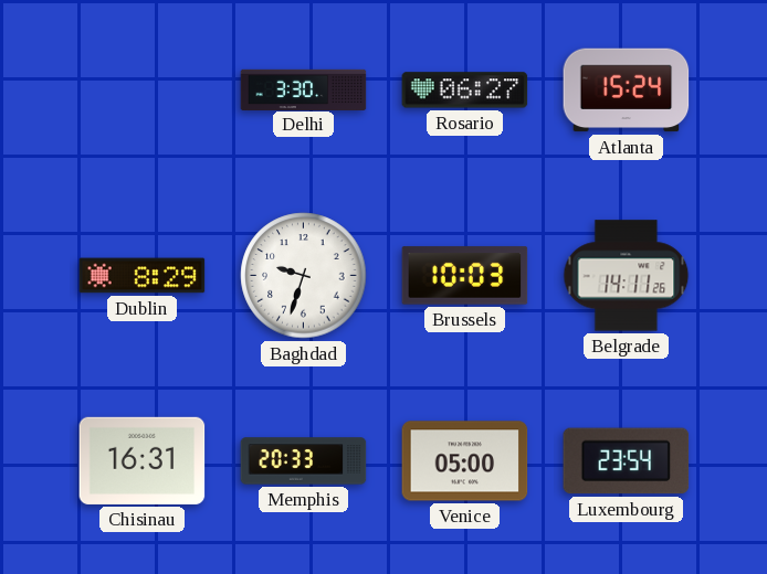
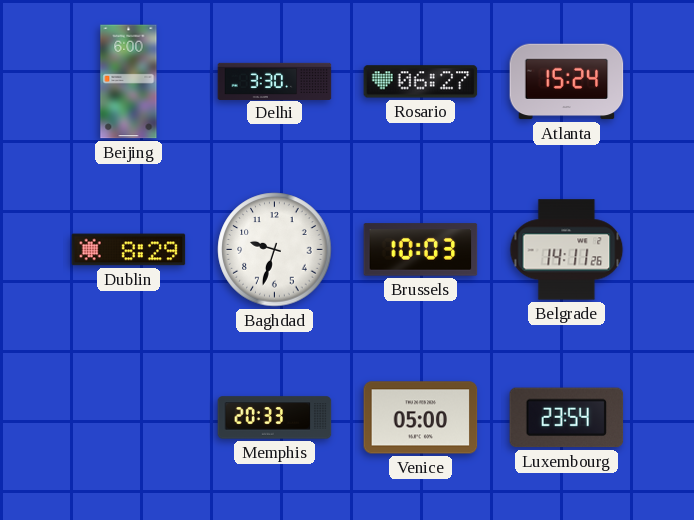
Beijing: none -> 6:00
Chisinau: 16:31 -> none
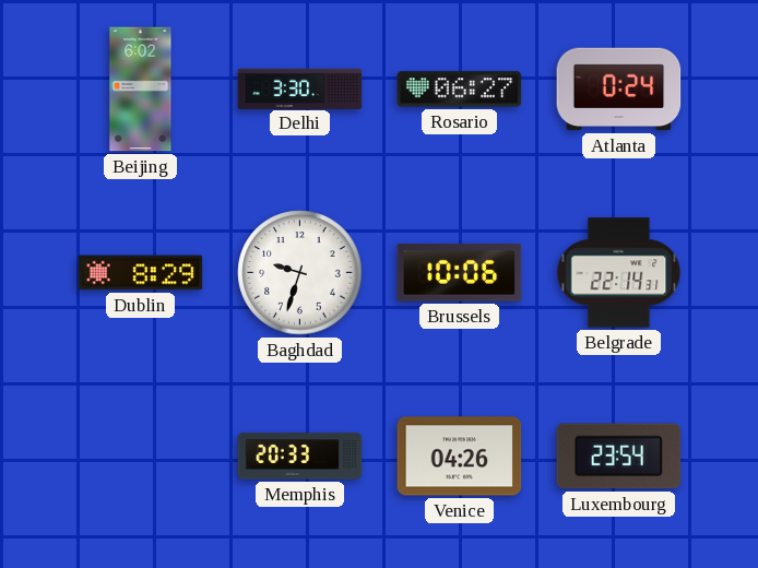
Beijing: 6:00 -> 6:02
Atlanta: 15:24 -> 0:24
Brussels: 10:03 -> 10:06
Belgrade: 14:11 -> 22:14
Venice: 05:00 -> 04:26
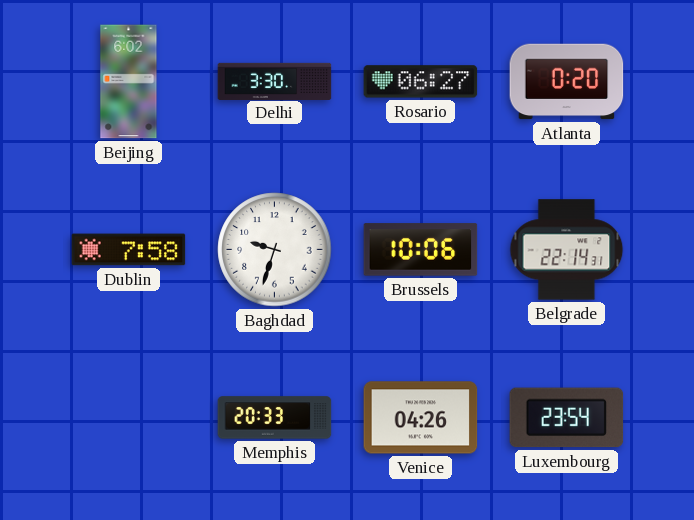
Atlanta: 0:24 -> 0:20
Dublin: 8:29 -> 7:58
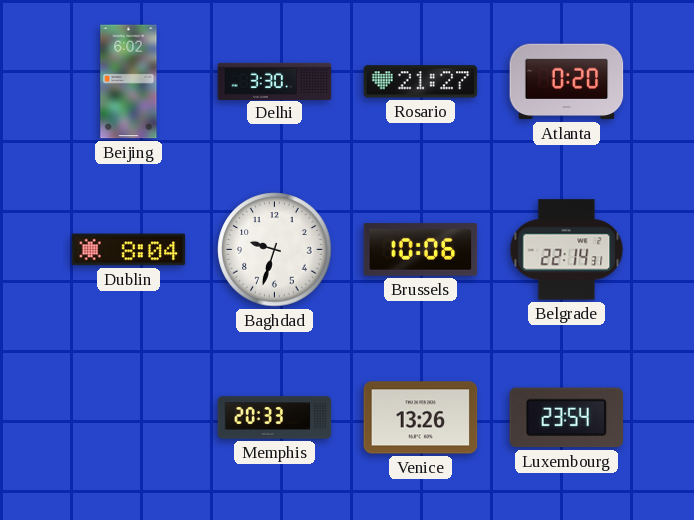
Rosario: 06:27 -> 21:27
Dublin: 7:58 -> 8:04
Venice: 04:26 -> 13:26
